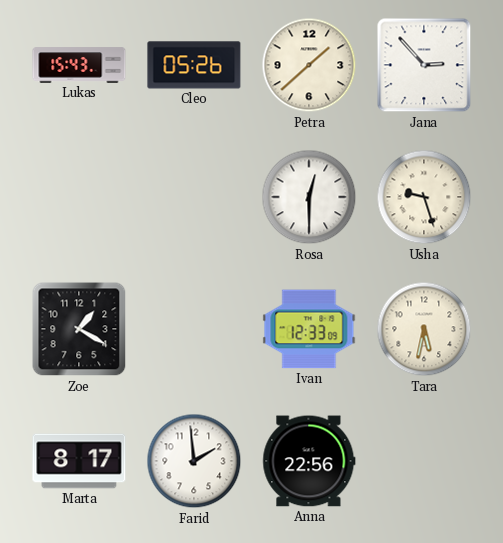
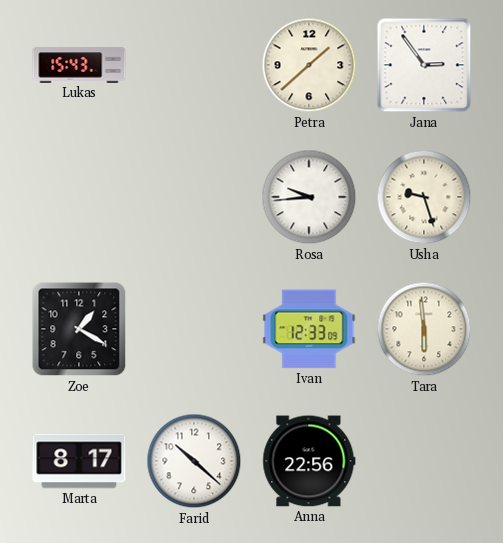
Cleo: 05:26 -> none
Jana: 2:53 -> 2:54
Rosa: 12:30 -> 9:44
Tara: 5:32 -> 5:59
Farid: 1:59 -> 10:22
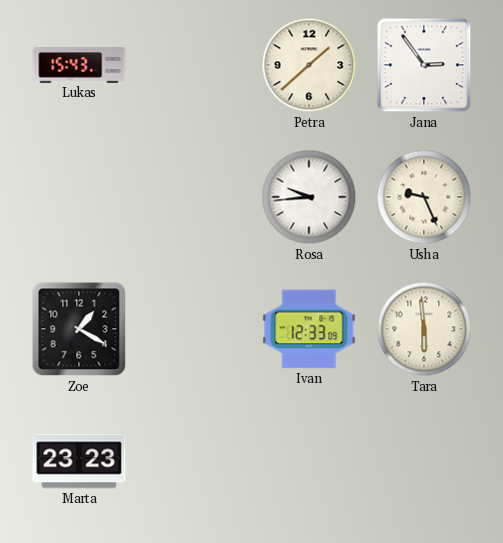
Usha: 9:27 -> 9:26
Marta: 8:17 -> 23:23
Farid: 10:22 -> none
Anna: 22:56 -> none
